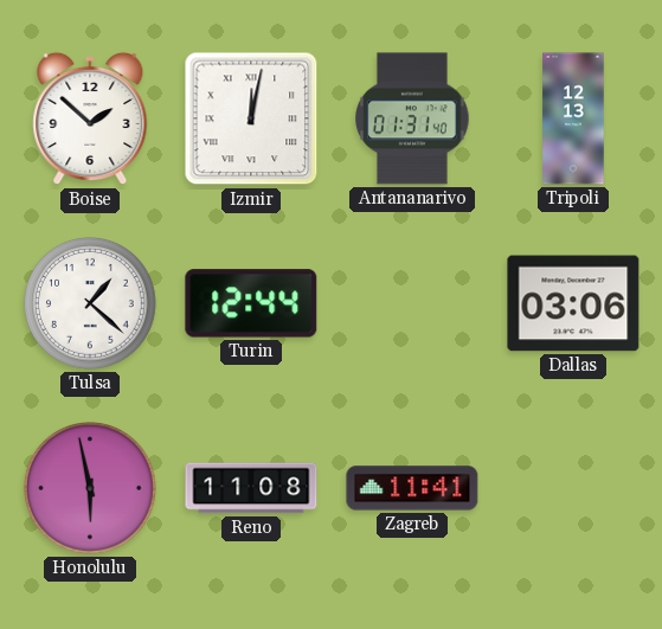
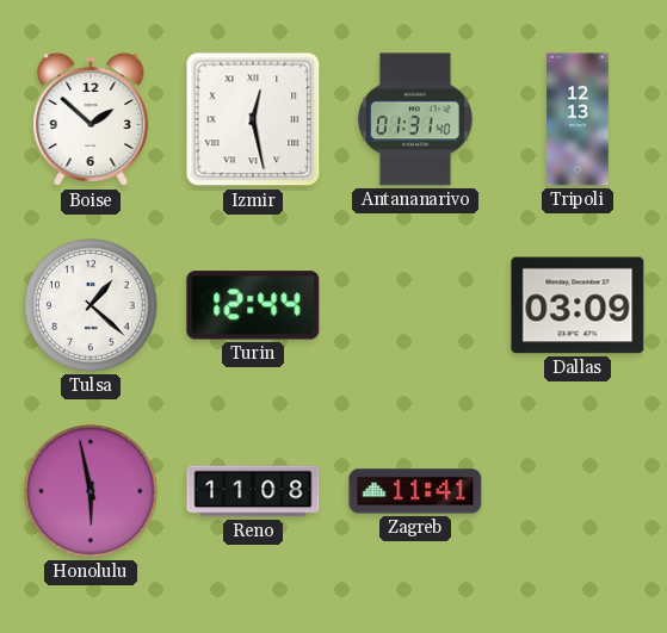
Izmir: 12:02 -> 12:28
Dallas: 03:06 -> 03:09
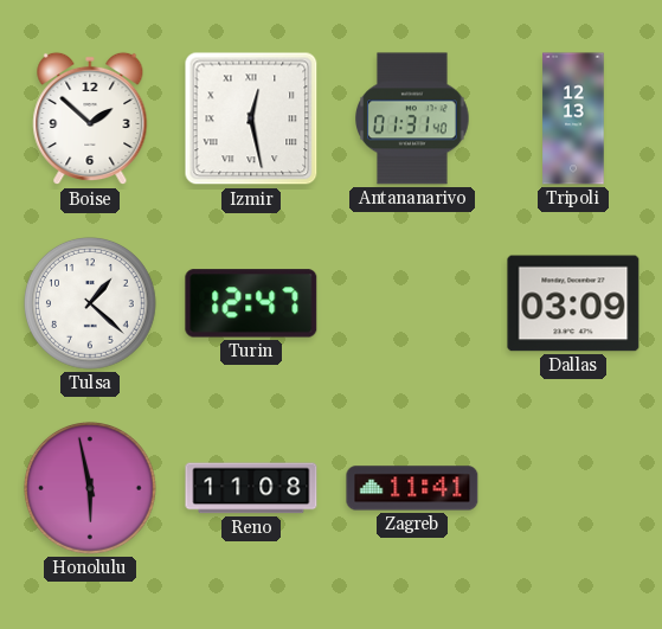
Turin: 12:44 -> 12:47
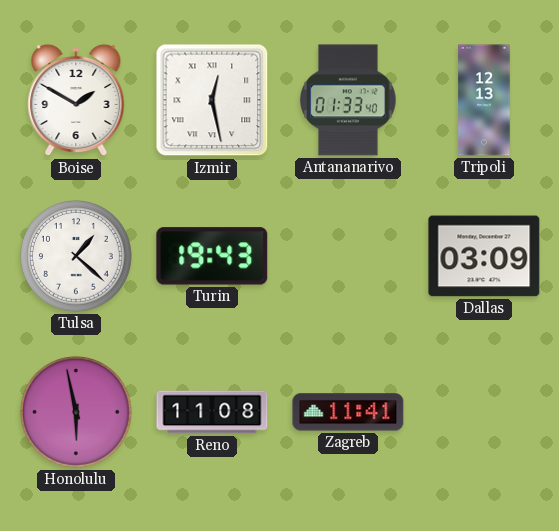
Boise: 1:52 -> 1:50
Antananarivo: 01:31 -> 01:33
Turin: 12:47 -> 19:43
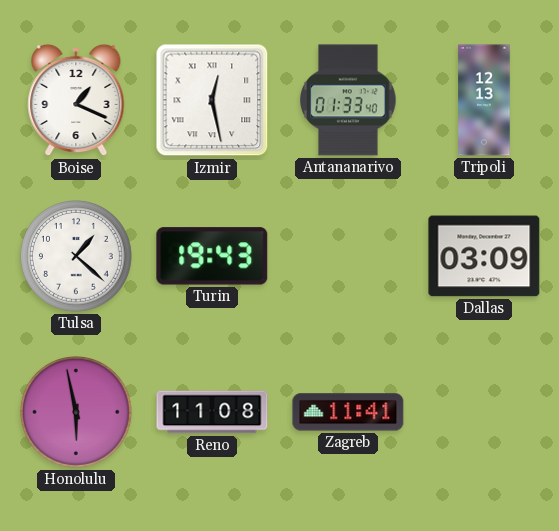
Boise: 1:50 -> 1:19
